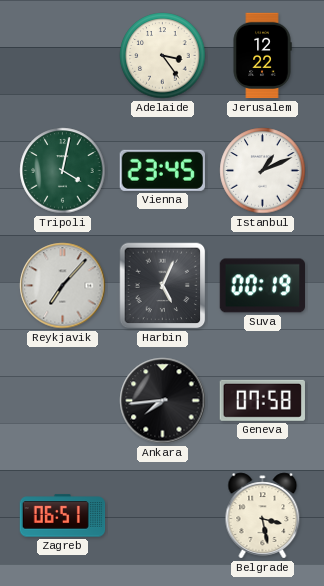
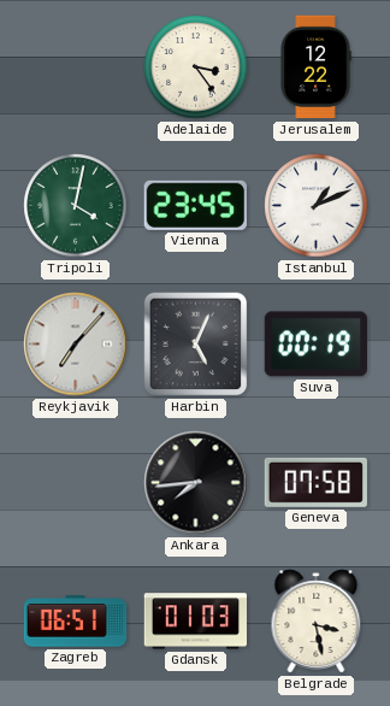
Gdansk: none -> 01:03
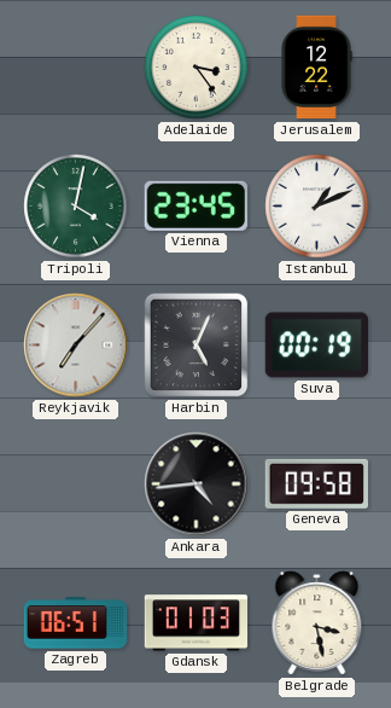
Ankara: 7:44 -> 4:44
Geneva: 07:58 -> 09:58
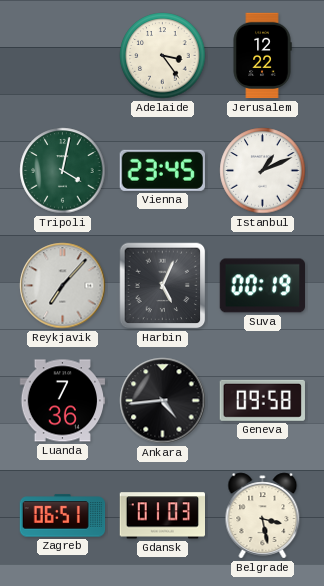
Luanda: none -> 7:36
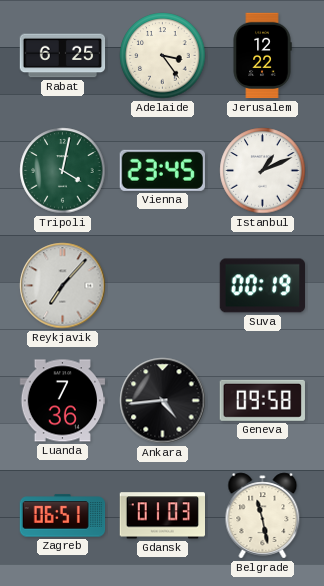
Rabat: none -> 6:25
Harbin: 5:04 -> none
Belgrade: 3:28 -> 11:28
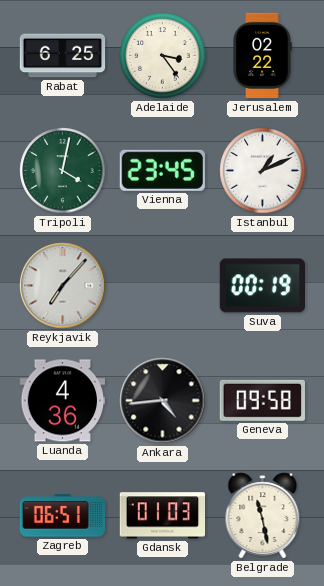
Jerusalem: 12:22 -> 02:22
Luanda: 7:36 -> 4:36
